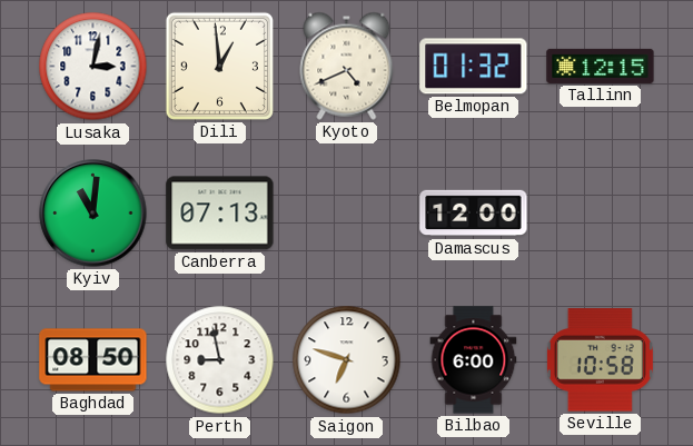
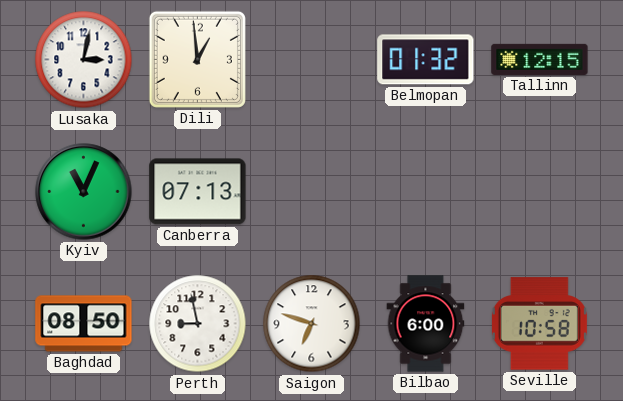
Kyoto: 4:41 -> none
Kyiv: 11:01 -> 11:04
Damascus: 12:00 -> none
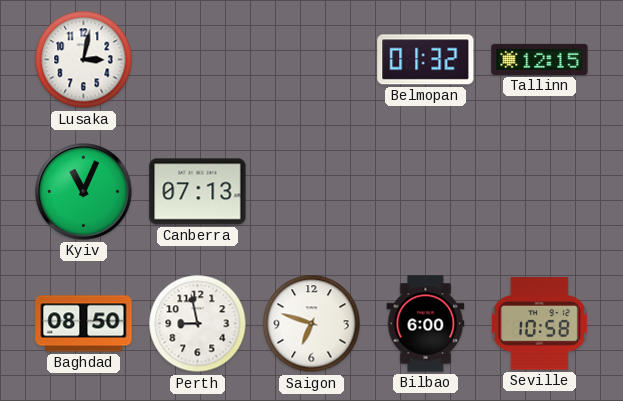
Dili: 12:59 -> none
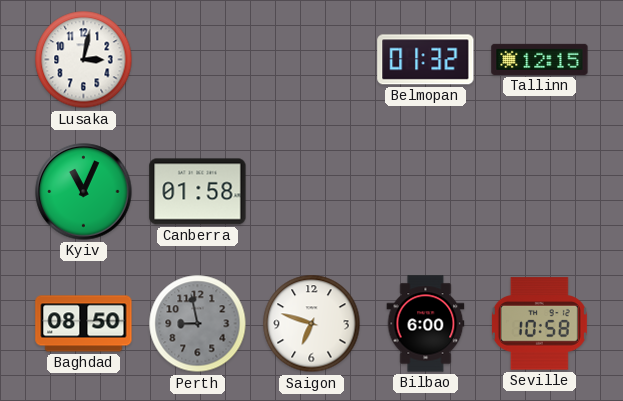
Canberra: 07:13 -> 01:58
Perth dial: white -> grey
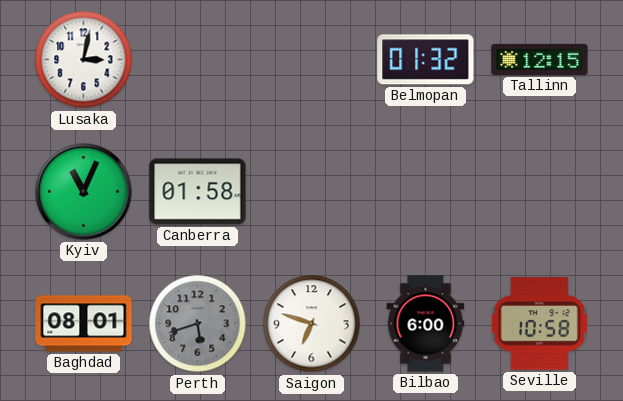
Baghdad: 08:50 -> 08:01
Perth: 8:58 -> 5:42
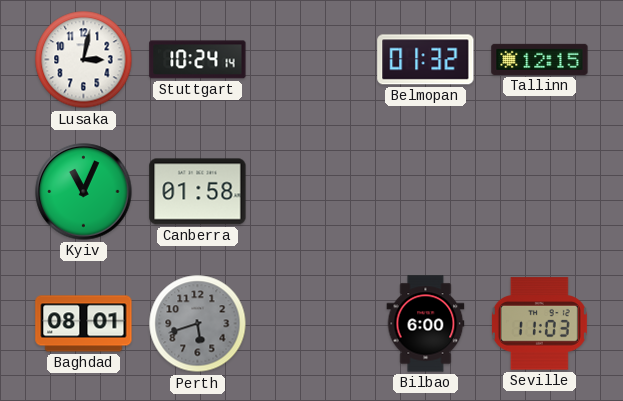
Stuttgart: none -> 10:24
Saigon: 6:48 -> none
Seville: 10:58 -> 11:03
